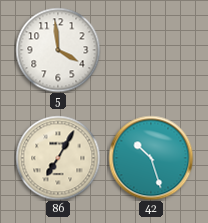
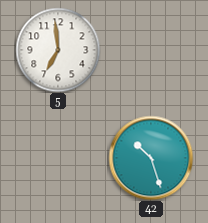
5: 3:59 -> 6:59
86: 7:05 -> none
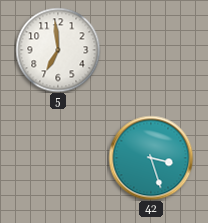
42: 10:27 -> 3:27
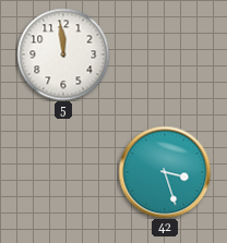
5: 6:59 -> 11:59
